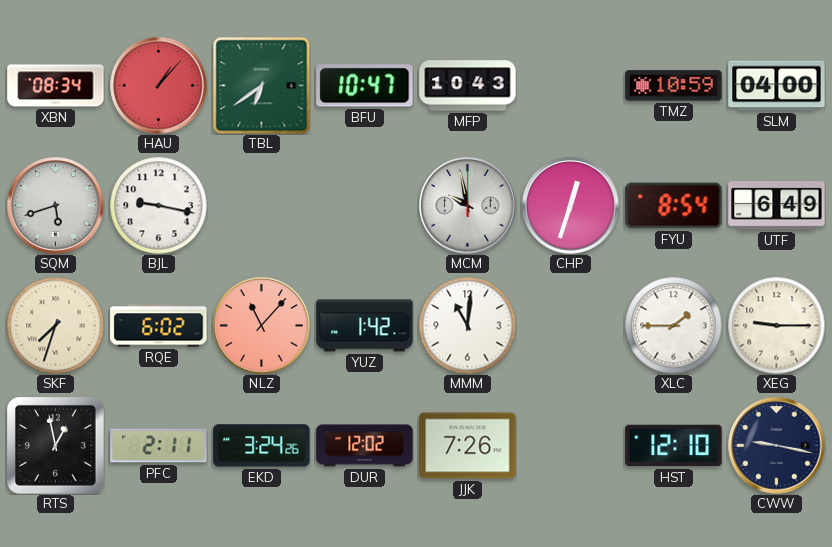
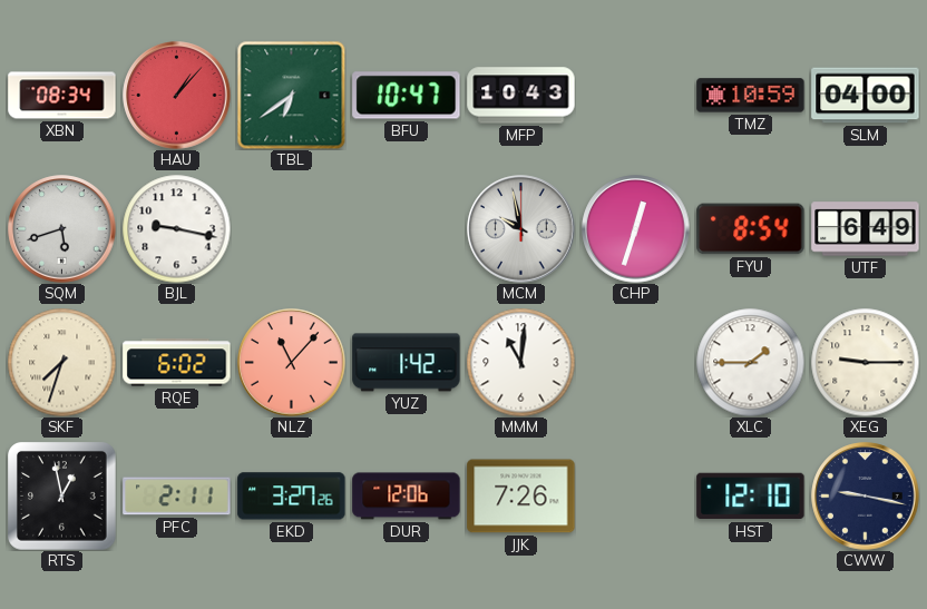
EKD: 3:24 -> 3:27
DUR: 12:02 -> 12:06
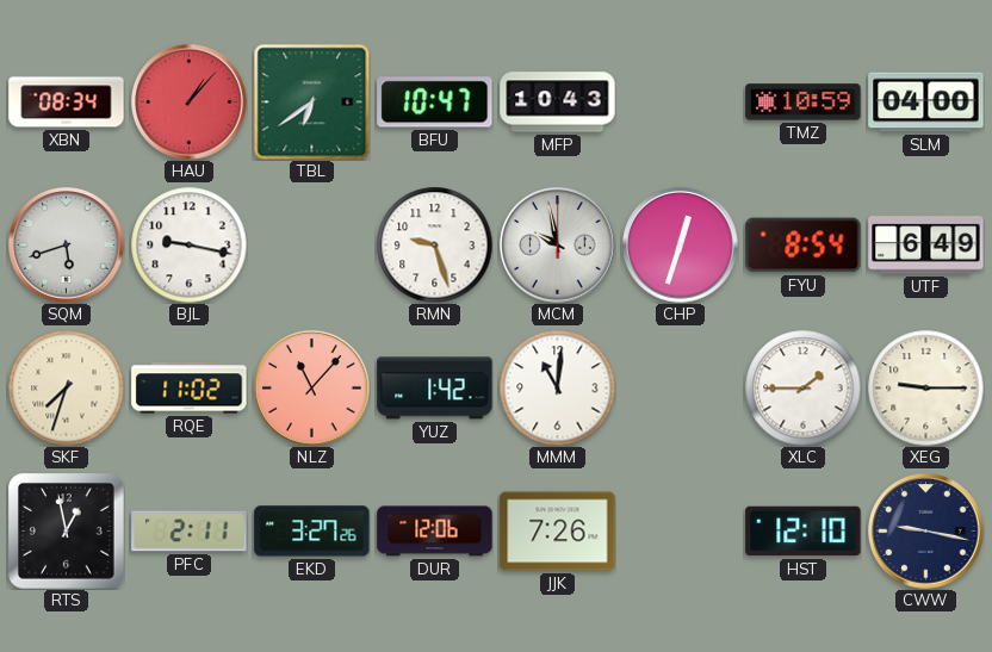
RMN: none -> 9:27
RQE: 6:02 -> 11:02
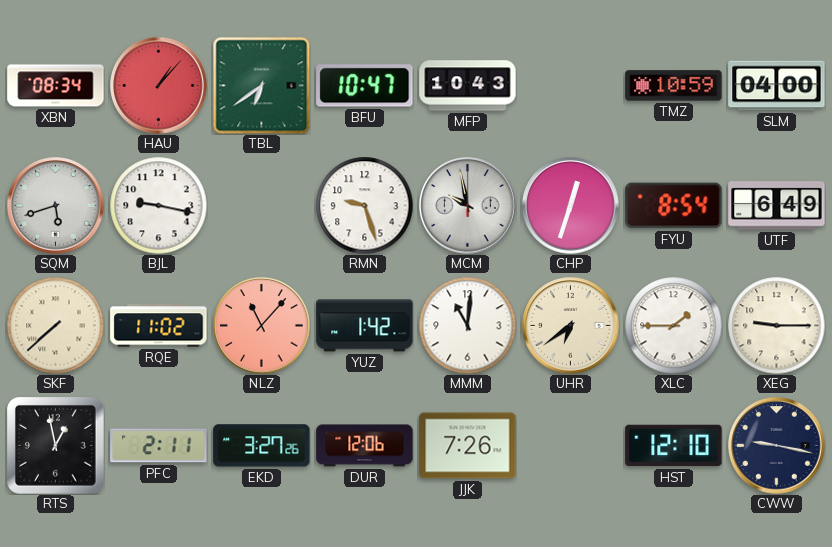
SKF: 7:33 -> 7:38
UHR: none -> 6:39
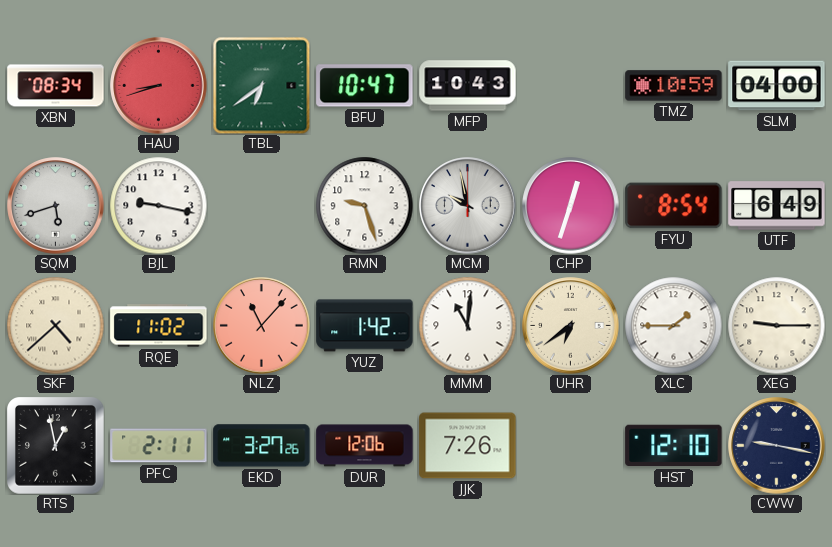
HAU: 1:07 -> 8:42
SKF: 7:38 -> 4:38
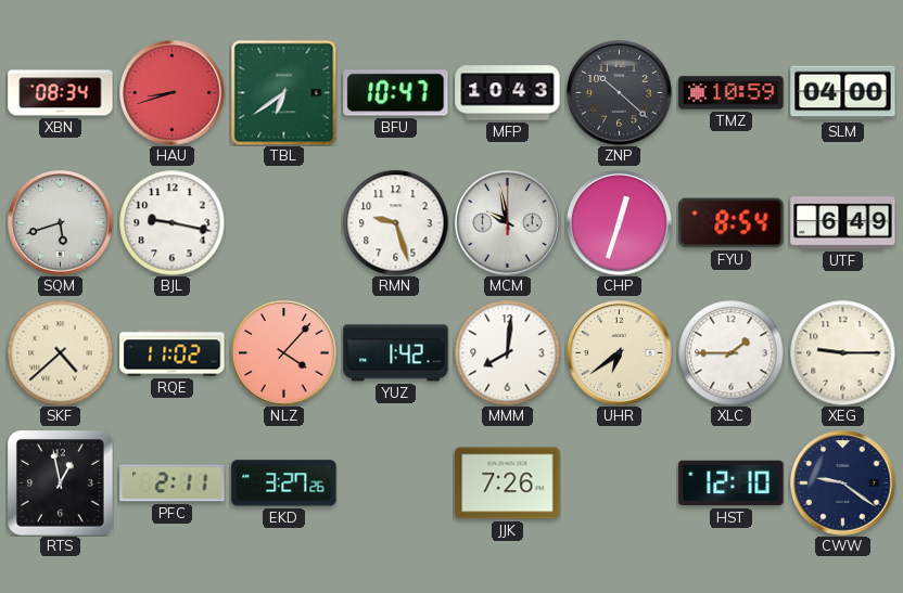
ZNP: none -> 10:22
NLZ: 11:07 -> 4:07
MMM: 11:01 -> 8:01
DUR: 12:06 -> none
CWW: 9:17 -> 9:21
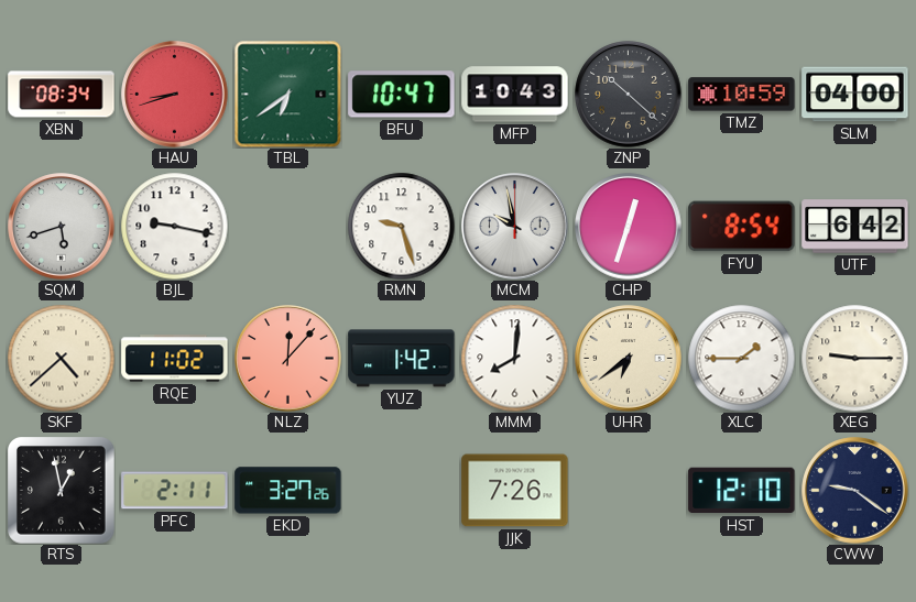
UTF: 6:49 -> 6:42
NLZ: 4:07 -> 12:07
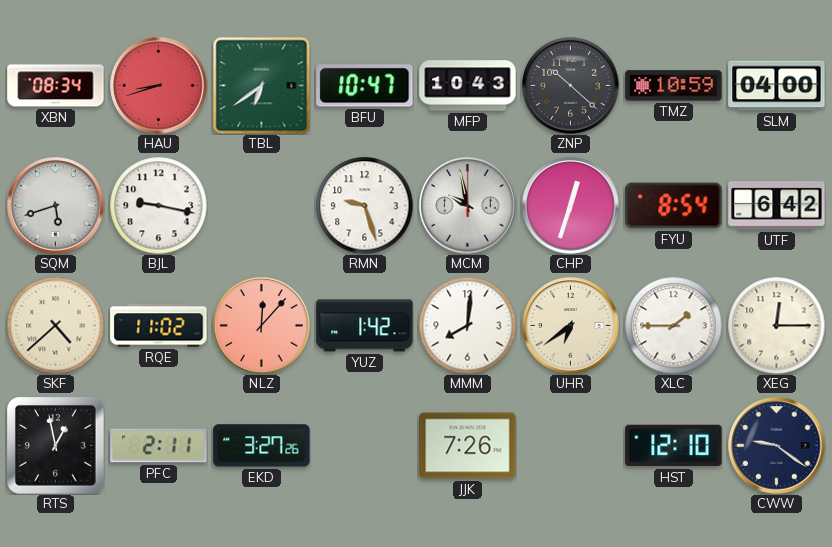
XEG: 9:15 -> 12:15
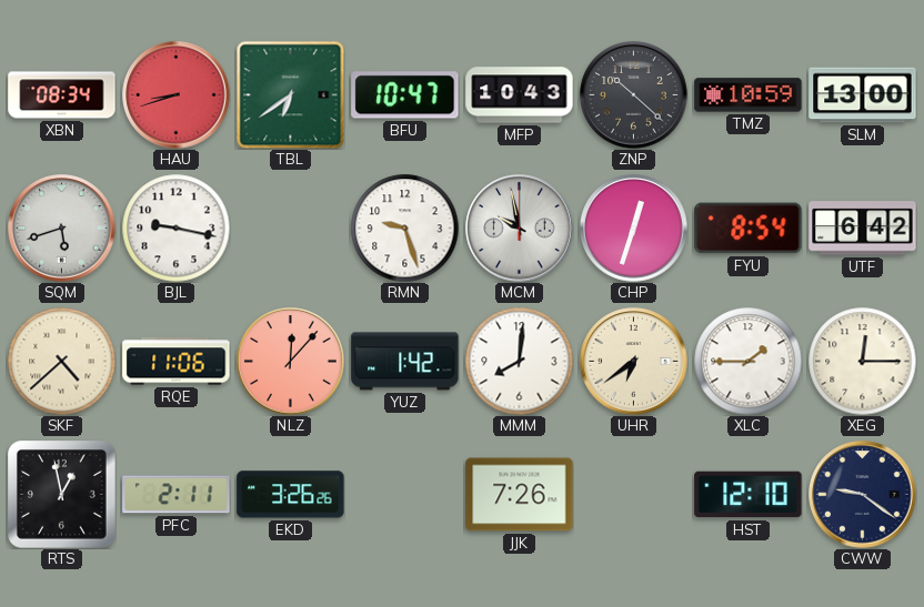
SLM: 04:00 -> 13:00
RQE: 11:02 -> 11:06
EKD: 3:27 -> 3:26
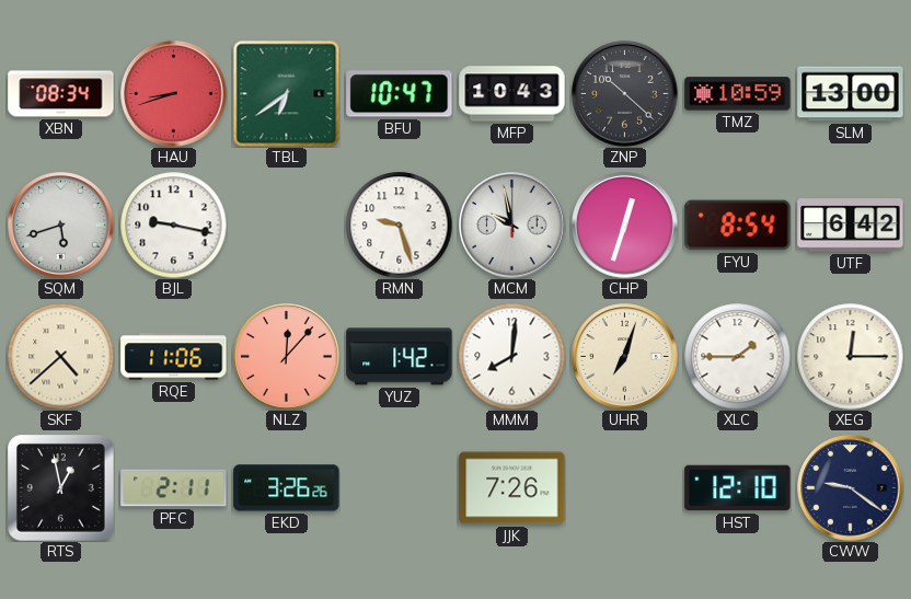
UHR: 6:39 -> 7:03
